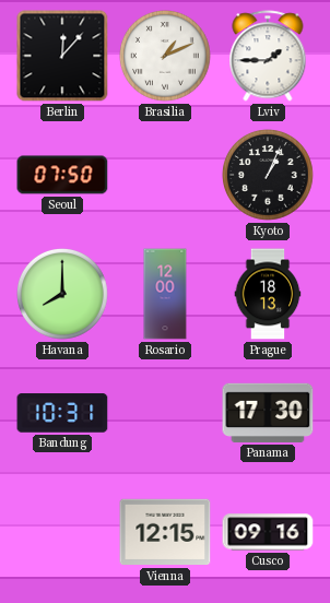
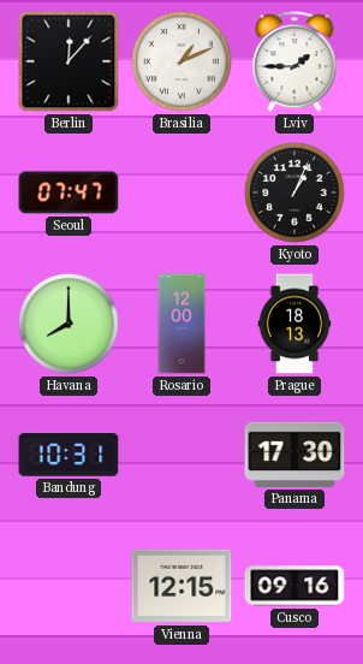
Seoul: 07:50 -> 07:47
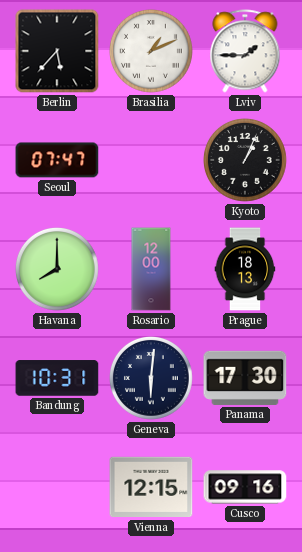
Berlin: 12:07 -> 5:37
Geneva: none -> 6:01
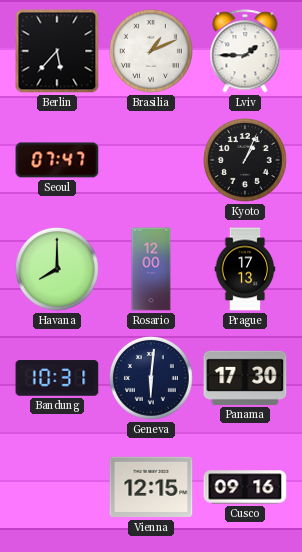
Prague: 18:13 -> 17:13
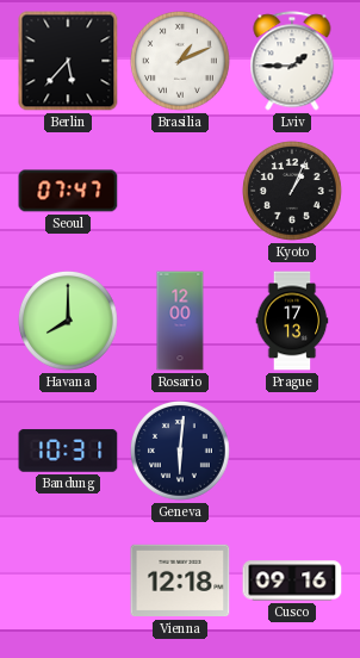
Panama: 17:30 -> none
Vienna: 12:15 -> 12:18
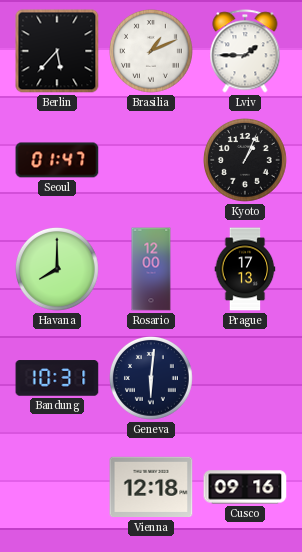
Seoul: 07:47 -> 01:47
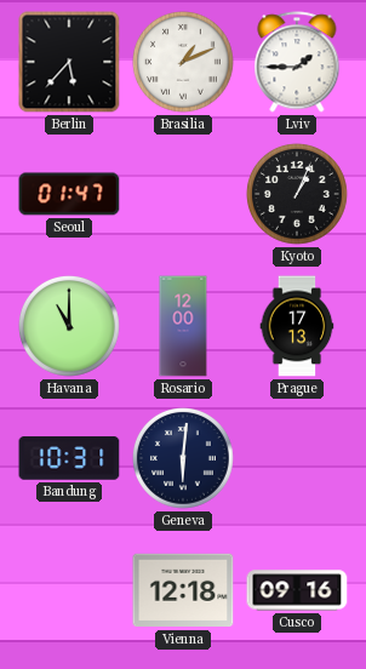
Havana: 8:00 -> 11:00
